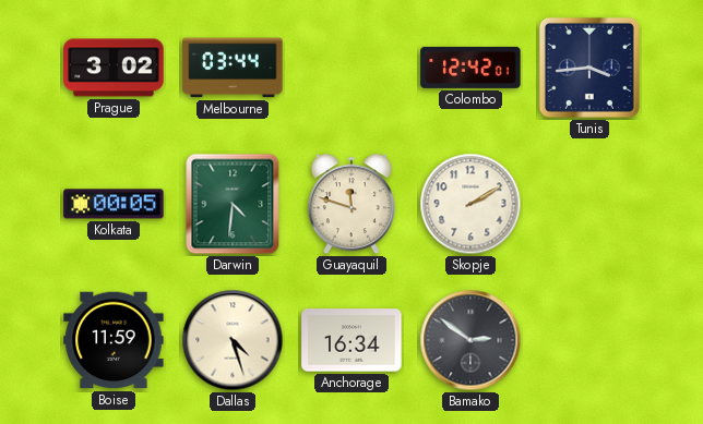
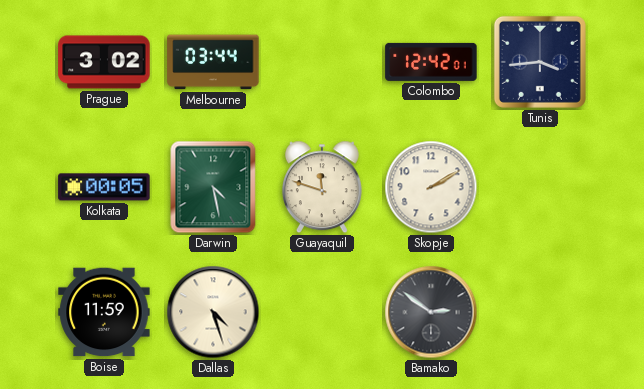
Darwin: 4:31 -> 4:28
Anchorage: 16:34 -> none
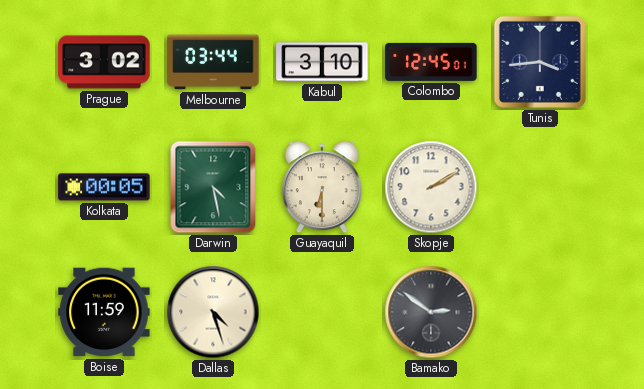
Kabul: none -> 3:10
Colombo: 12:42 -> 12:45
Guayaquil: 11:48 -> 6:30
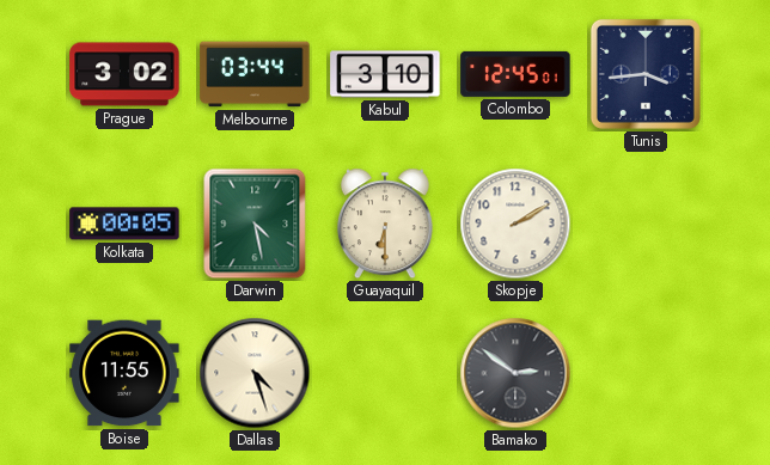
Boise: 11:59 -> 11:55
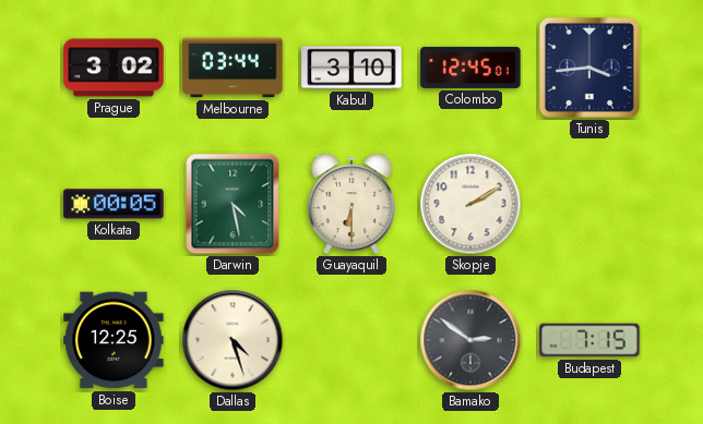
Boise: 11:55 -> 12:25
Budapest: none -> 7:15
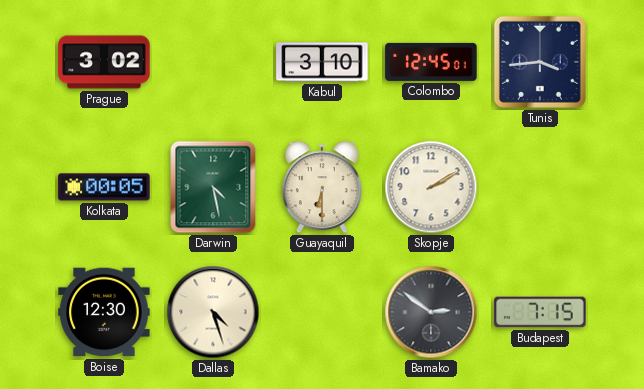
Melbourne: 03:44 -> none
Boise: 12:25 -> 12:30
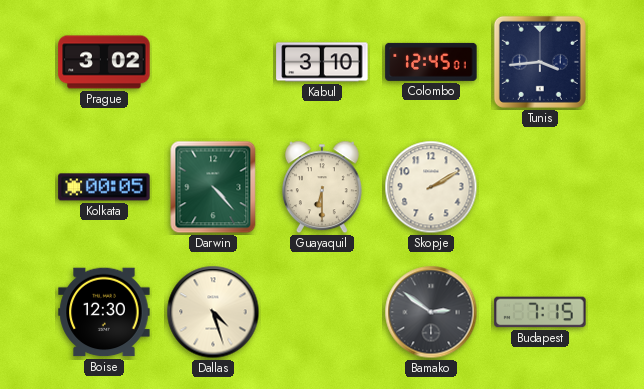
Darwin: 4:28 -> 4:23
